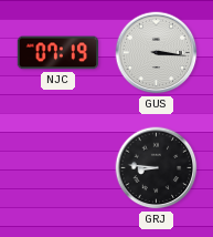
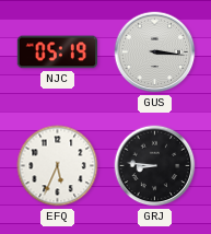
NJC: 07:19 -> 05:19
EFQ: none -> 5:34
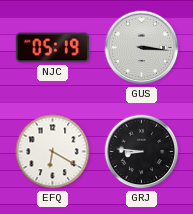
EFQ: 5:34 -> 6:20
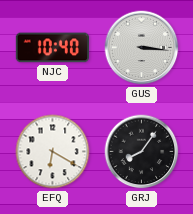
NJC: 05:19 -> 10:40
GRJ: 8:46 -> 8:06
